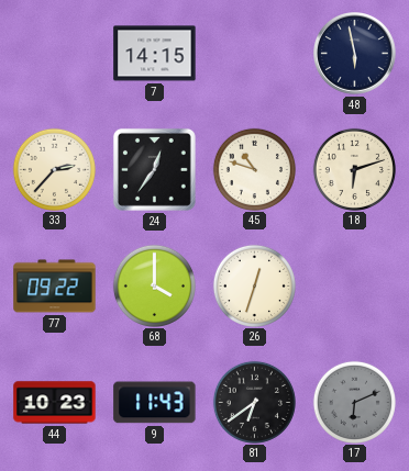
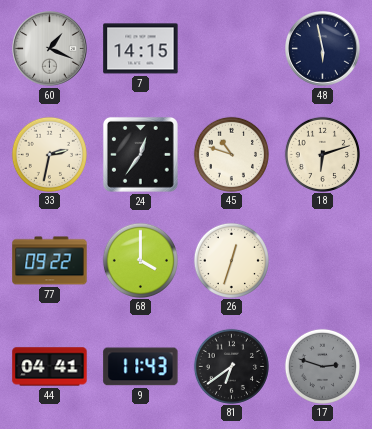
60: none -> 1:19
33: 2:37 -> 2:32
44: 10:23 -> 04:41
17: 6:11 -> 2:48
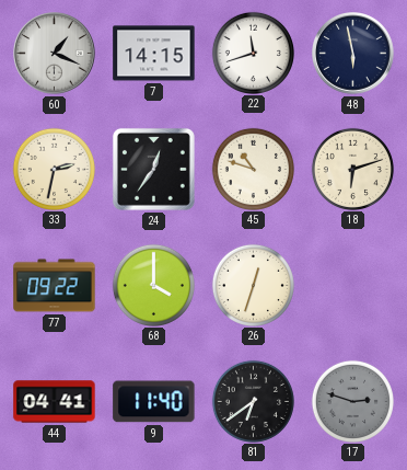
22: none -> 11:42
9: 11:43 -> 11:40
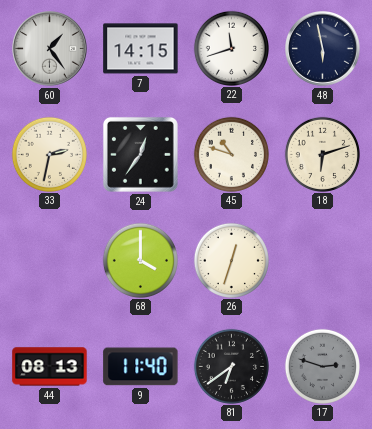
60: 1:19 -> 1:24
77: 09:22 -> none
44: 04:41 -> 08:13
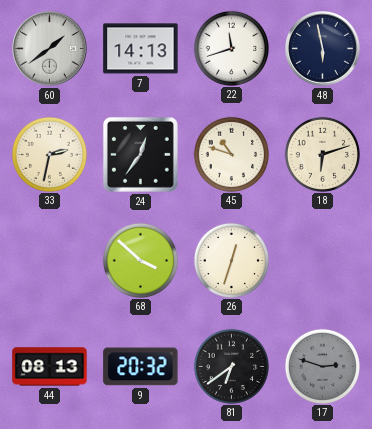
60: 1:24 -> 1:39
7: 14:15 -> 14:13
68: 4:00 -> 3:52
9: 11:40 -> 20:32
